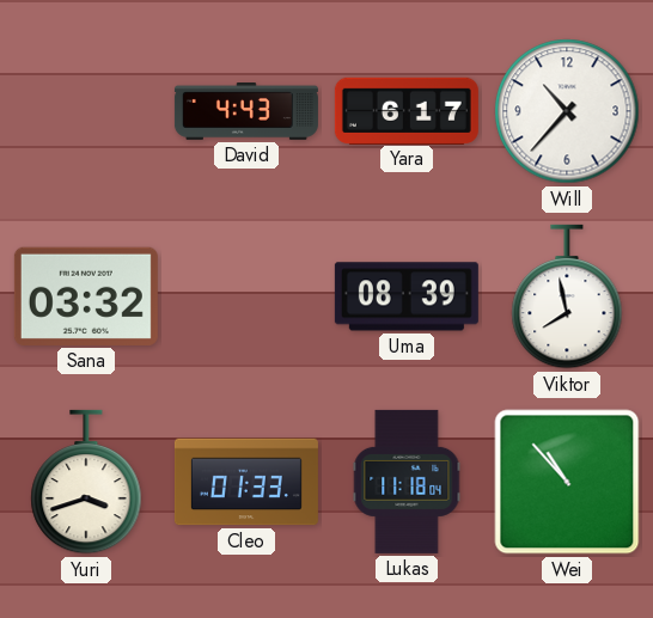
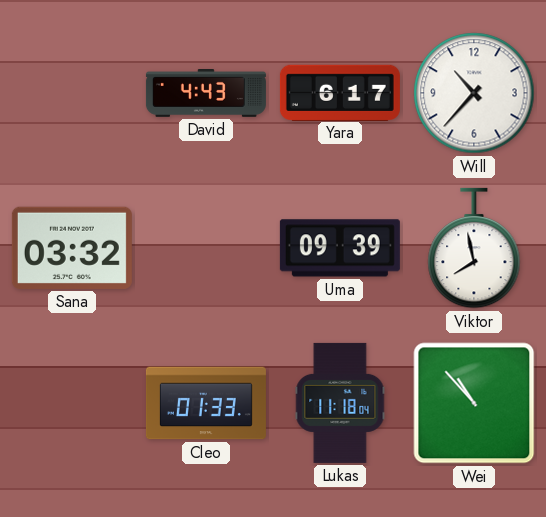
Uma: 08:39 -> 09:39
Yuri: 3:42 -> none
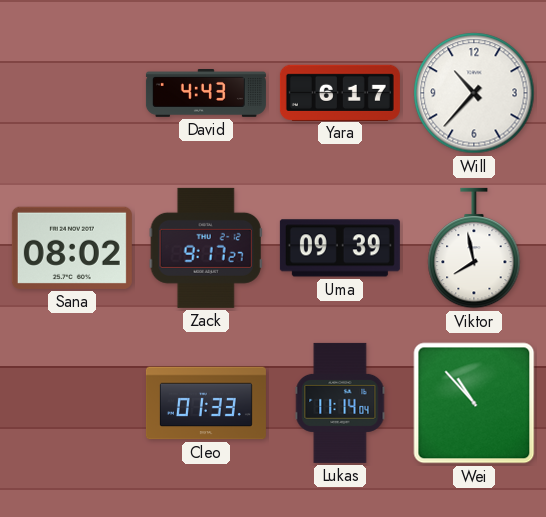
Sana: 03:32 -> 08:02
Zack: none -> 9:17
Lukas: 11:18 -> 11:14
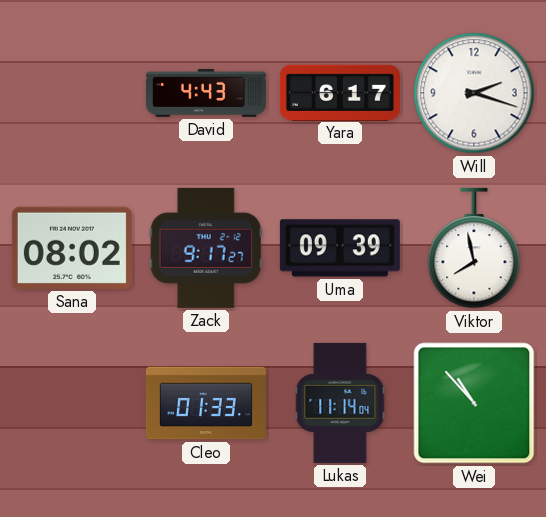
Will: 10:37 -> 2:18
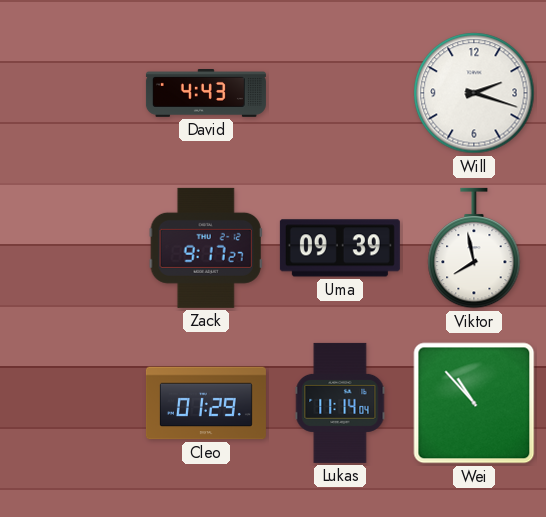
Yara: 6:17 -> none
Sana: 08:02 -> none
Cleo: 01:33 -> 01:29
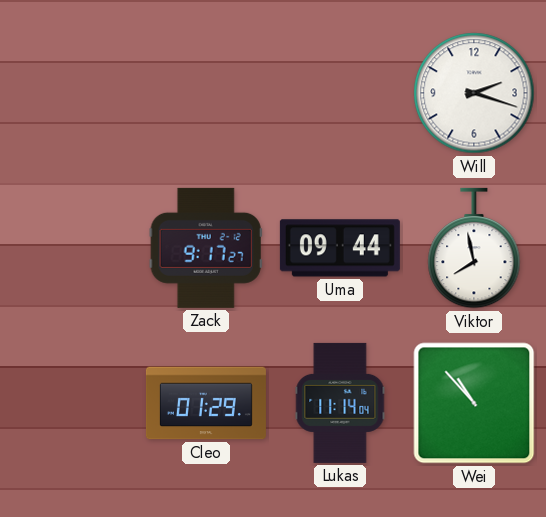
David: 4:43 -> none
Uma: 09:39 -> 09:44
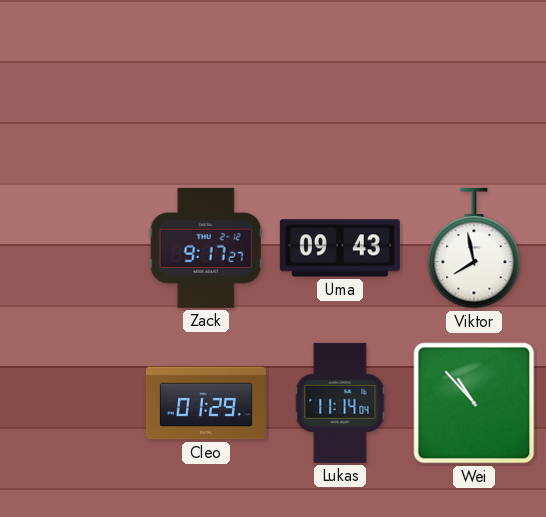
Will: 2:18 -> none
Uma: 09:44 -> 09:43
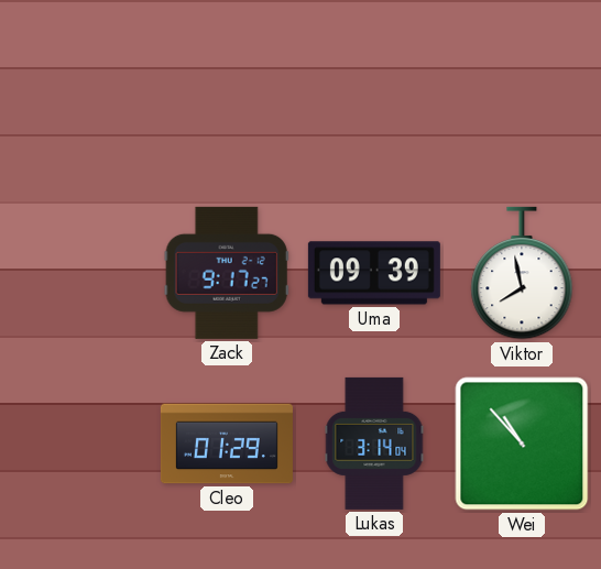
Uma: 09:43 -> 09:39
Lukas: 11:14 -> 3:14
